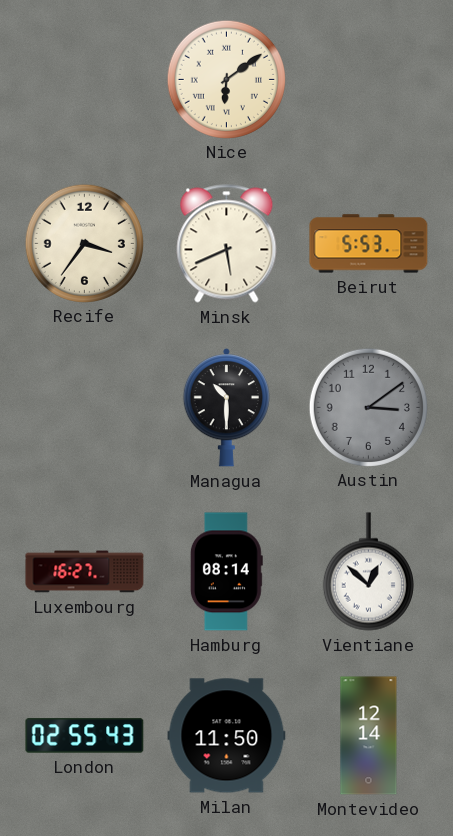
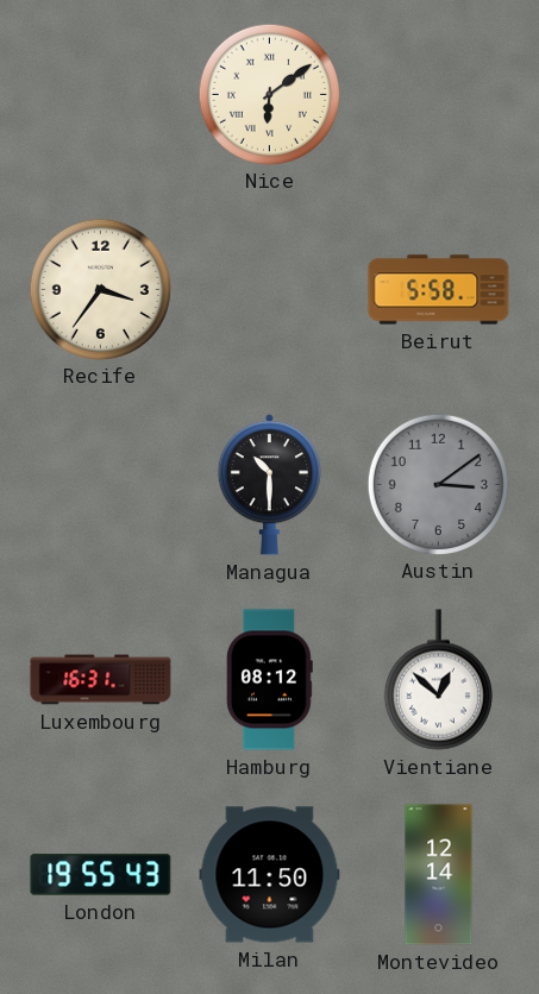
Minsk: 5:41 -> none
Beirut: 5:53 -> 5:58
Luxembourg: 16:27 -> 16:31
Hamburg: 08:14 -> 08:12
London: 02:55 -> 19:55
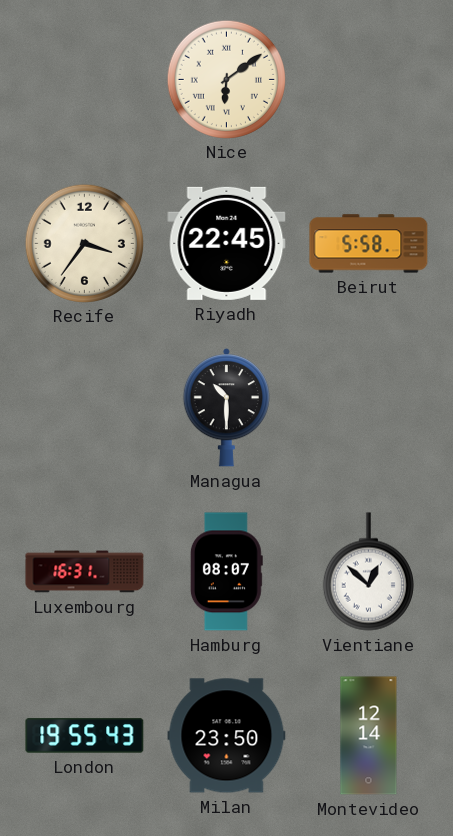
Riyadh: none -> 22:45
Austin: 3:09 -> none
Hamburg: 08:12 -> 08:07
Milan: 11:50 -> 23:50
